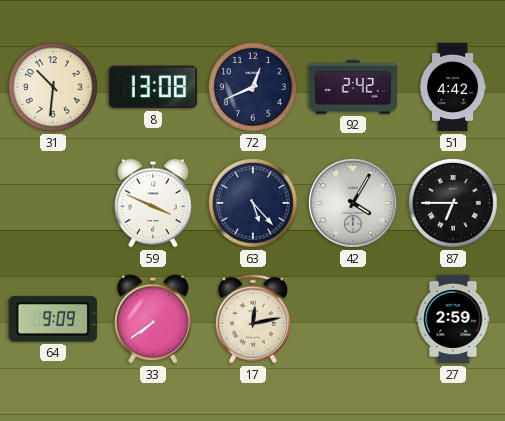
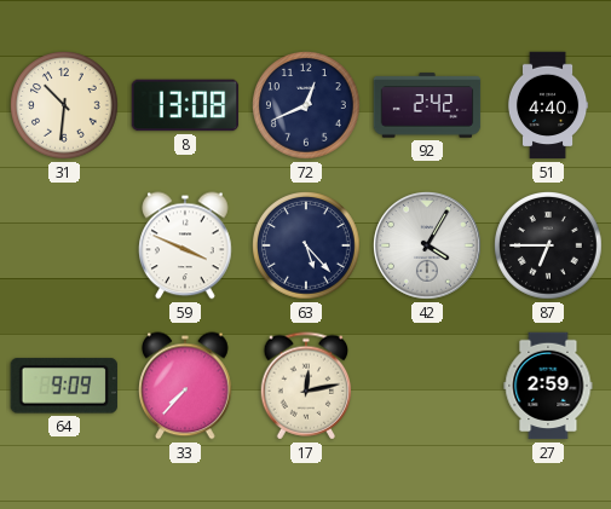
51: 4:42 -> 4:40
33: 7:39 -> 7:37
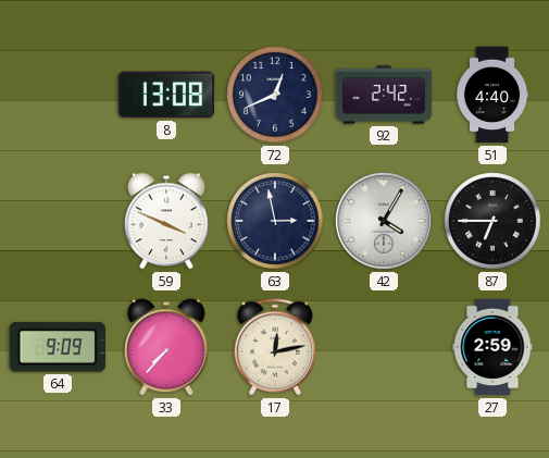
31: 10:31 -> none
63: 5:23 -> 2:58
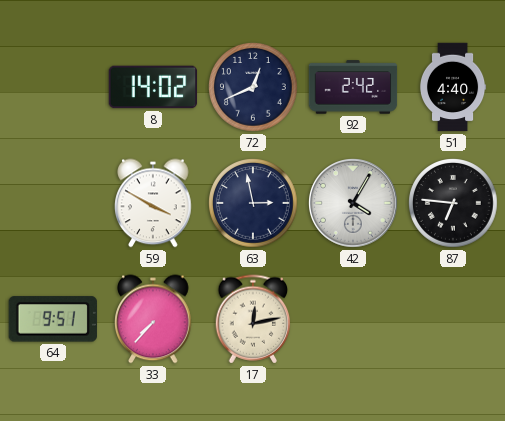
8: 13:08 -> 14:02
59: 3:49 -> 3:50
87: 6:45 -> 6:46
64: 9:09 -> 9:51
27: 2:59 -> none
